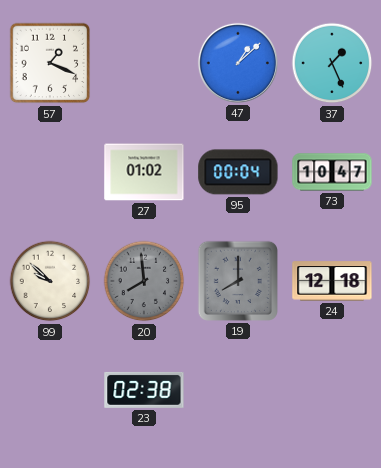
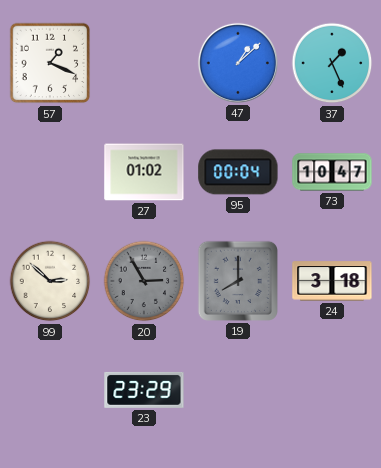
99: 9:52 -> 2:52
20: 7:59 -> 2:55
24: 12:18 -> 3:18
23: 02:38 -> 23:29
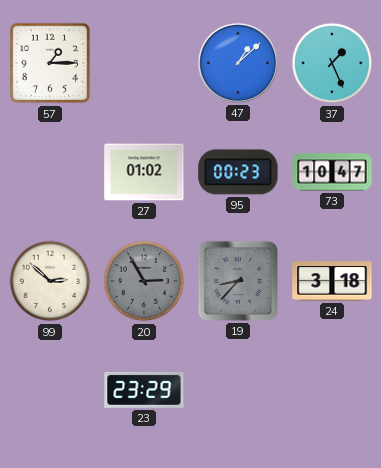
57: 1:19 -> 1:15
95: 00:04 -> 00:23
19: 8:00 -> 8:37
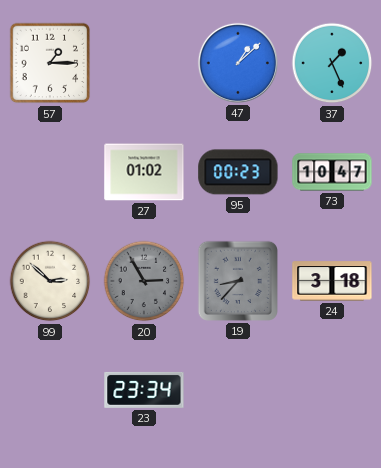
23: 23:29 -> 23:34
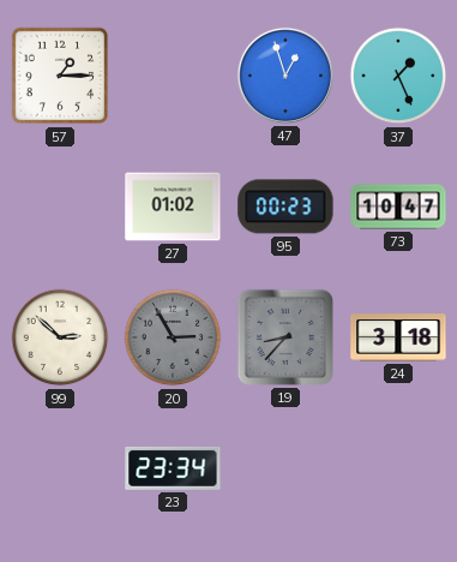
47: 1:08 -> 12:57
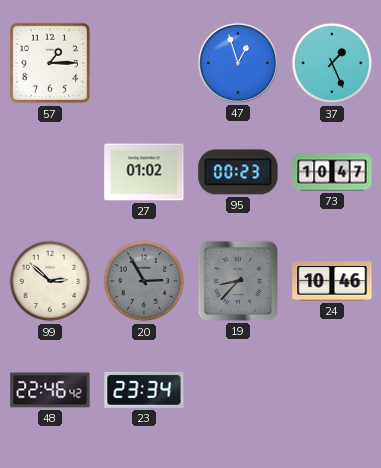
24: 3:18 -> 10:46
48: none -> 22:46
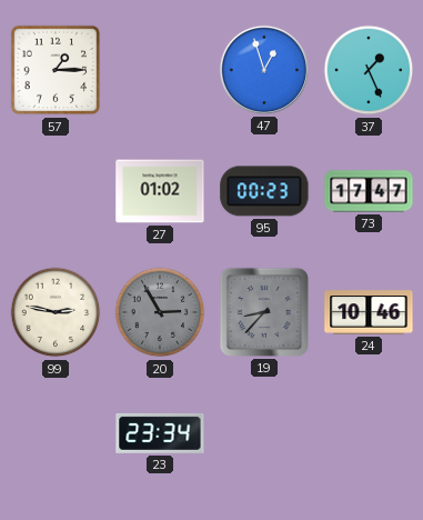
73: 10:47 -> 17:47
99: 2:52 -> 2:47
48: 22:46 -> none
